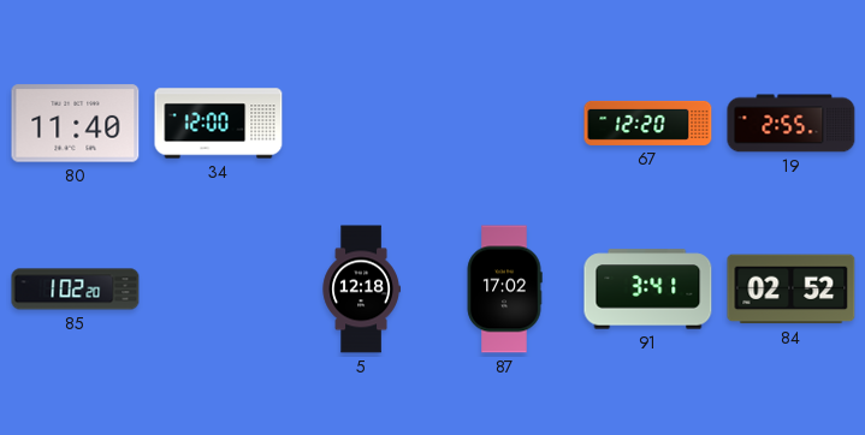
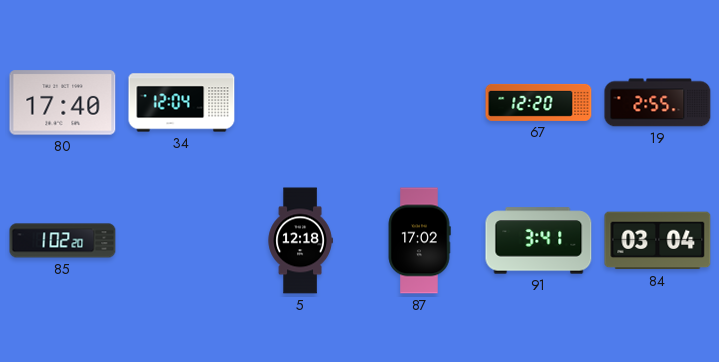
80: 11:40 -> 17:40
34: 12:00 -> 12:04
84: 02:52 -> 03:04
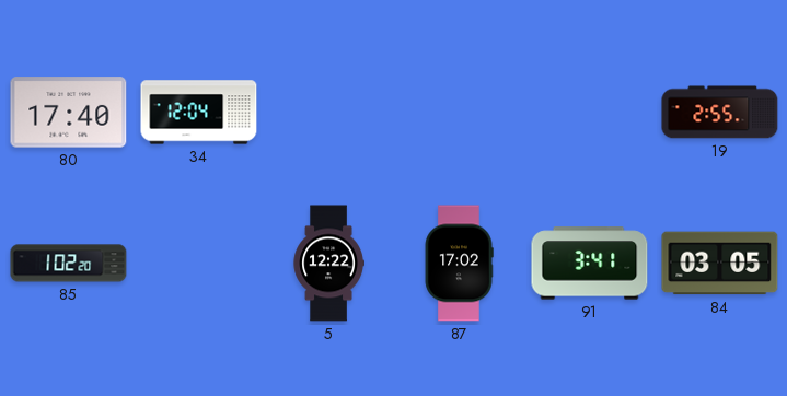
67: 12:20 -> none
5: 12:18 -> 12:22
84: 03:04 -> 03:05
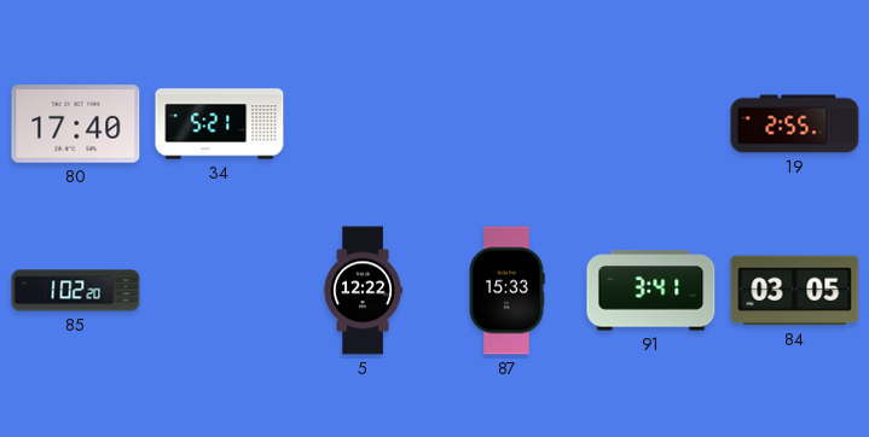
34: 12:04 -> 5:21
87: 17:02 -> 15:33
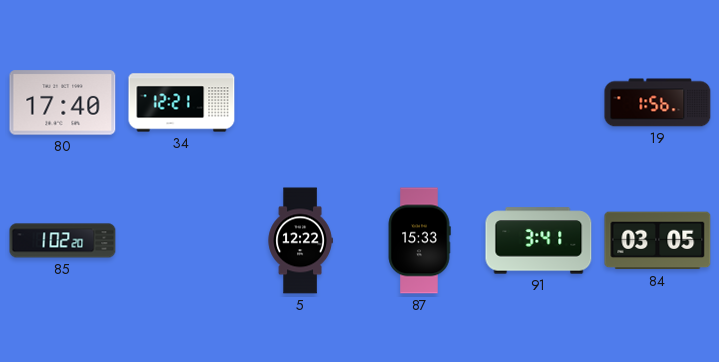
34: 5:21 -> 12:21
19: 2:55 -> 1:56
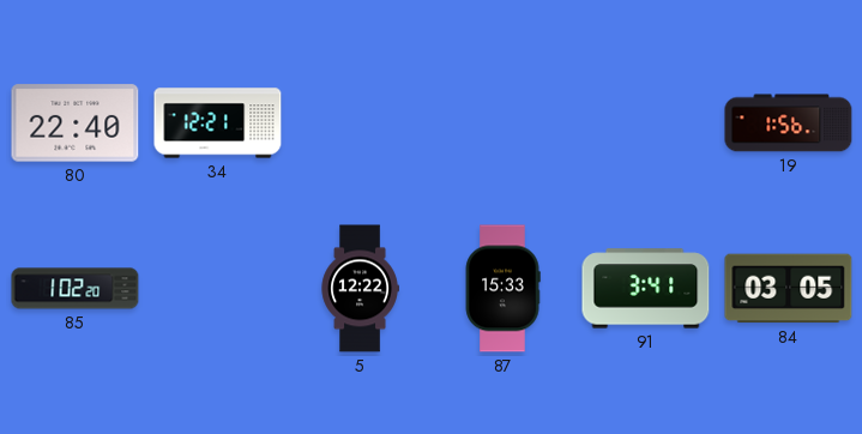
80: 17:40 -> 22:40
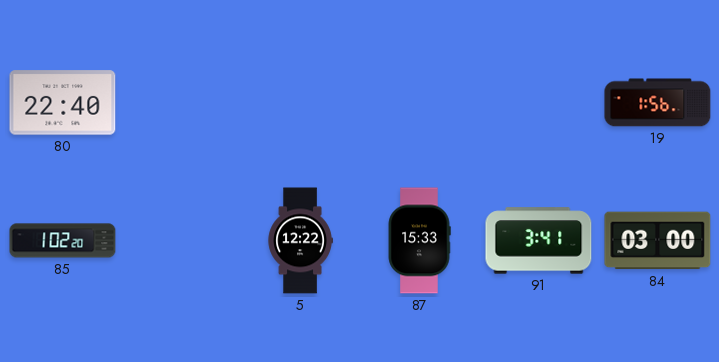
34: 12:21 -> none
84: 03:05 -> 03:00
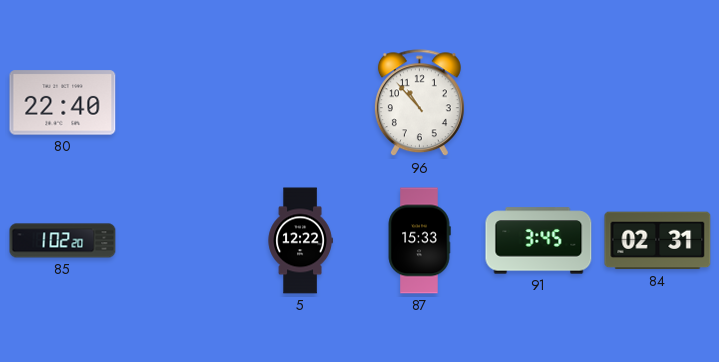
96: none -> 10:53
19: 1:56 -> none
91: 3:41 -> 3:45
84: 03:00 -> 02:31
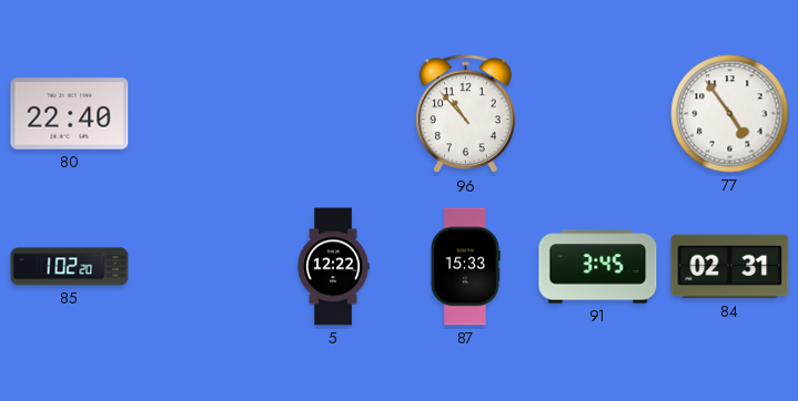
77: none -> 4:54
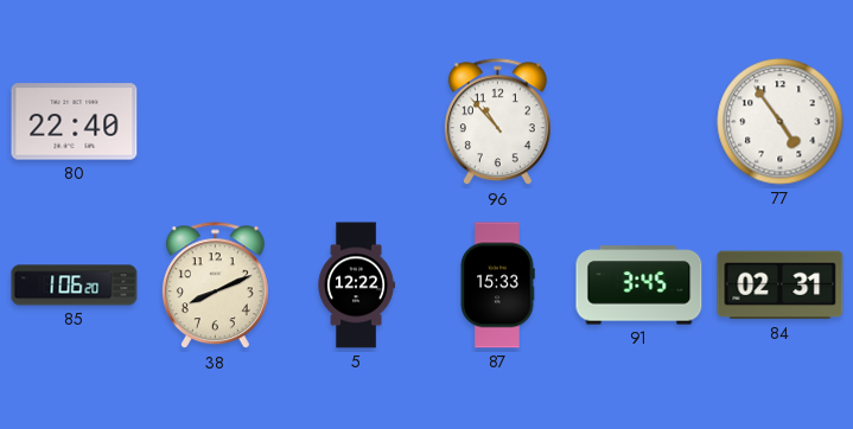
85: 1:02 -> 1:06
38: none -> 8:11
